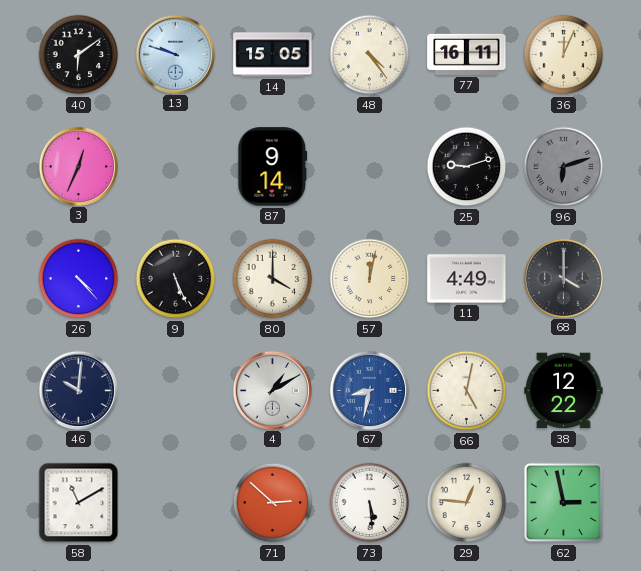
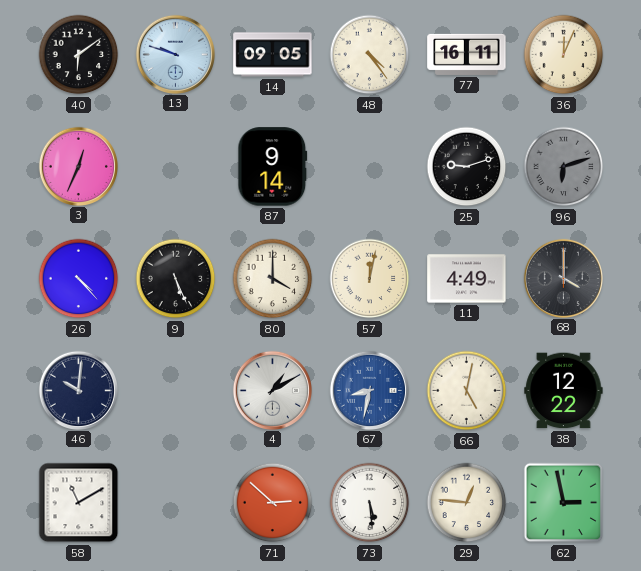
14: 15:05 -> 09:05
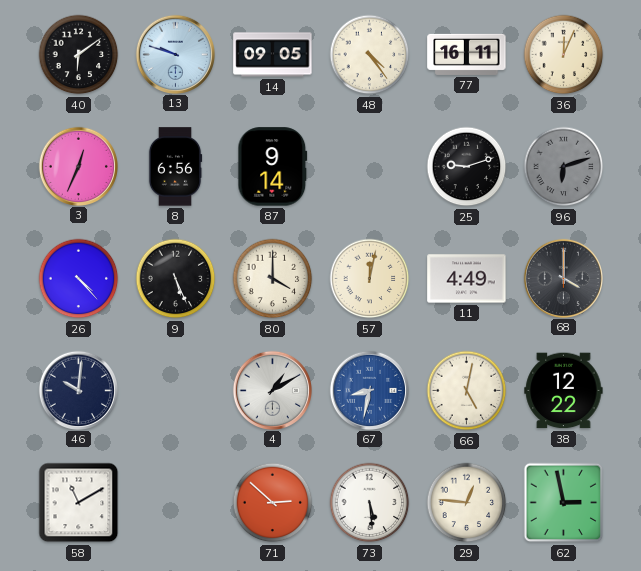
8: none -> 6:56
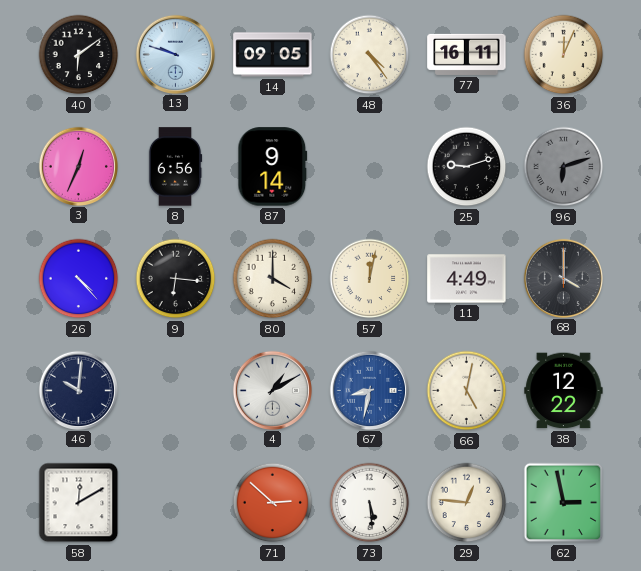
9: 5:26 -> 6:16
58: 11:10 -> 12:10
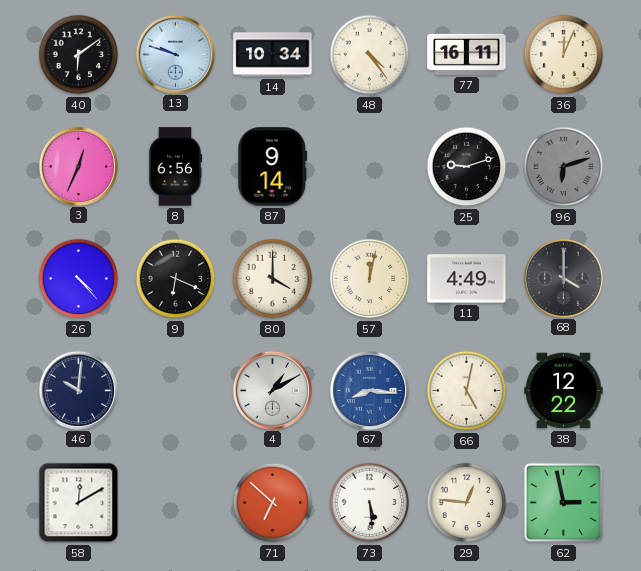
14: 09:05 -> 10:34
9: 6:16 -> 6:19
67: 8:32 -> 8:16
71: 2:52 -> 6:52
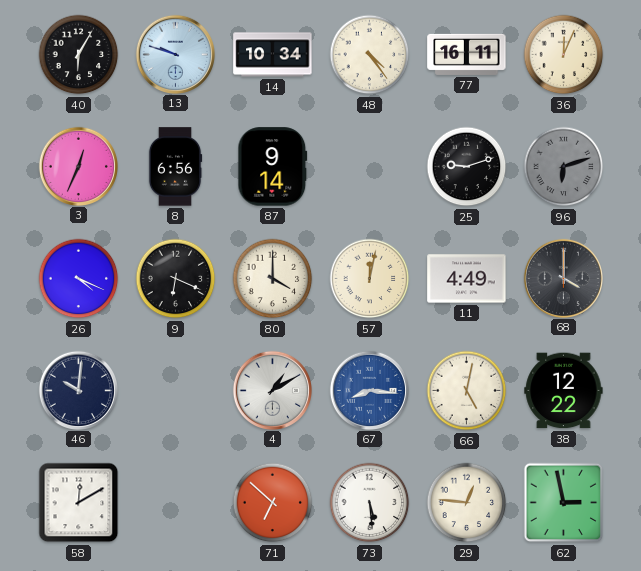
40: 6:09 -> 6:05
26: 4:23 -> 4:19
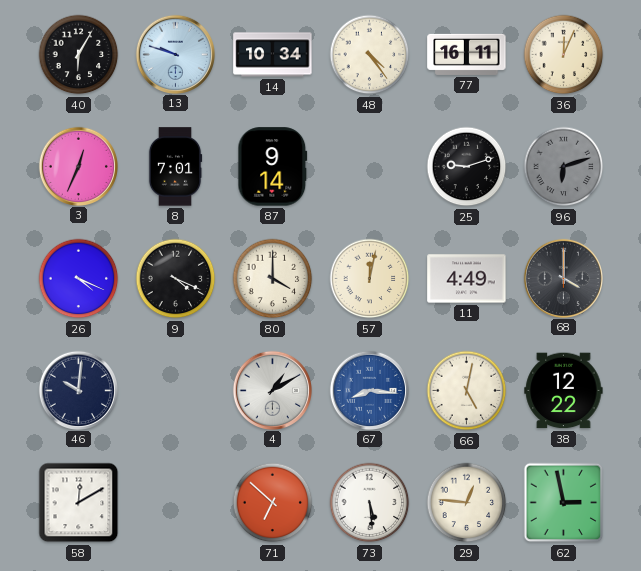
8: 6:56 -> 7:01
9: 6:19 -> 4:19
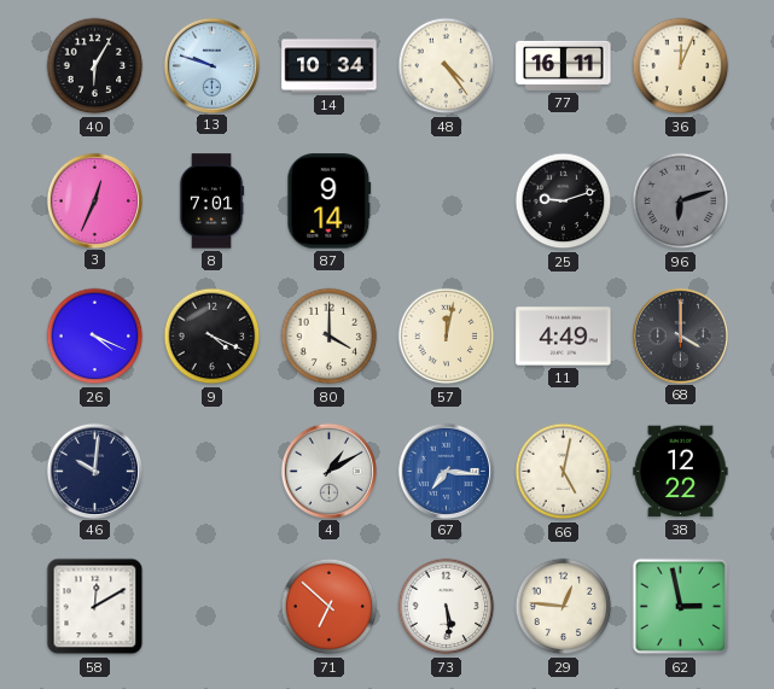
67: 8:16 -> 7:16
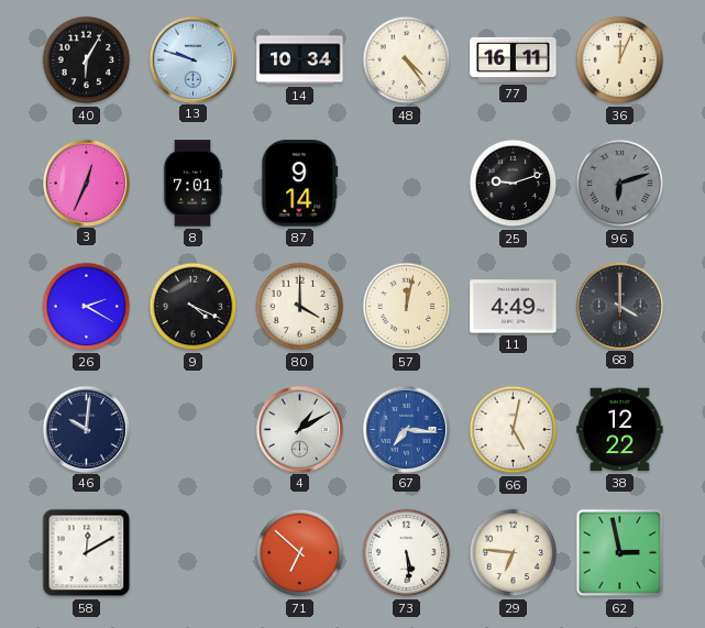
26: 4:19 -> 2:20
29: 12:46 -> 6:46
